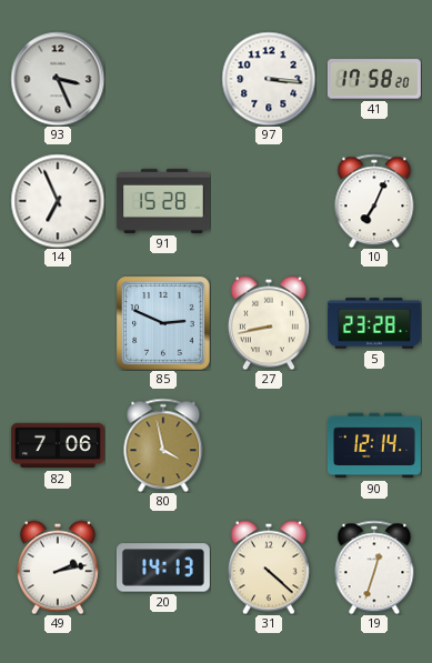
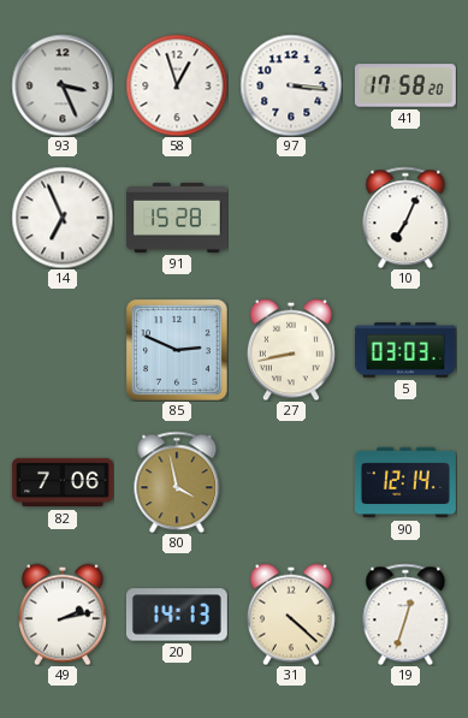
58: none -> 12:57
5: 23:28 -> 03:03
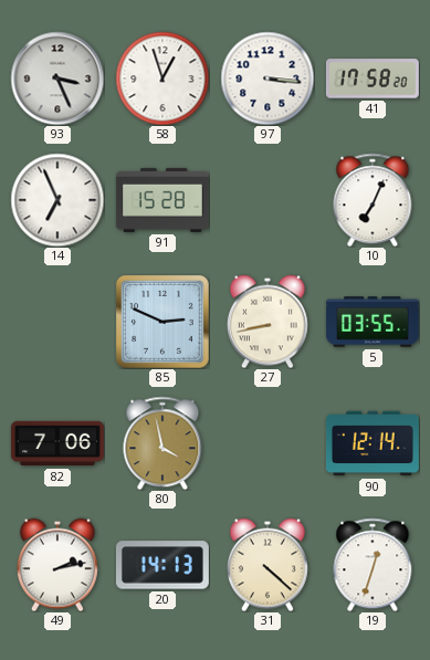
5: 03:03 -> 03:55
